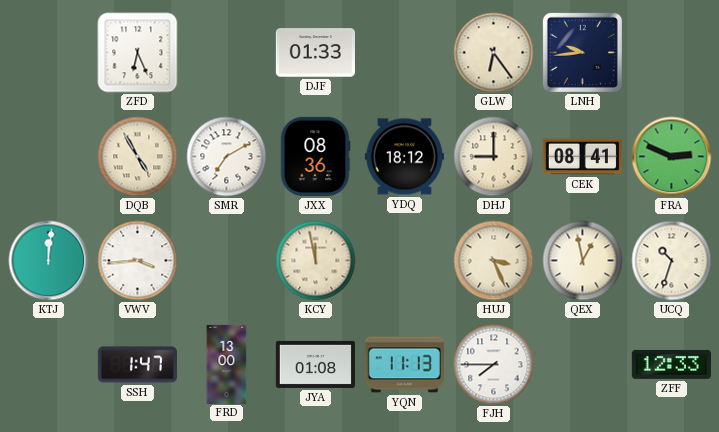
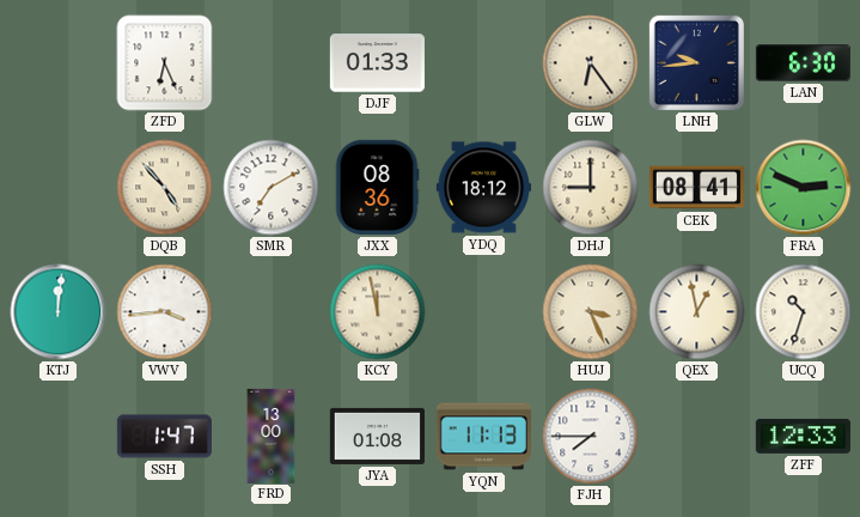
LAN: none -> 6:30
DQB: 4:55 -> 4:53
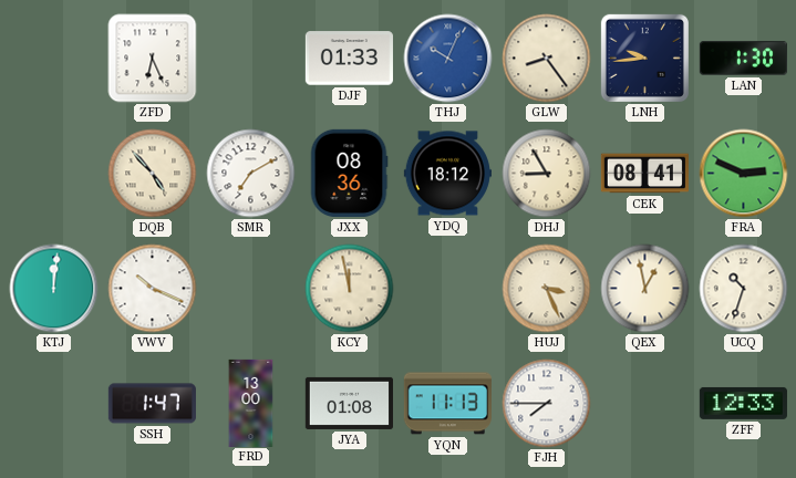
THJ: none -> 10:04
GLW: 6:24 -> 8:24
LAN: 6:30 -> 1:30
DHJ: 9:00 -> 8:55
VWV: 3:44 -> 10:19
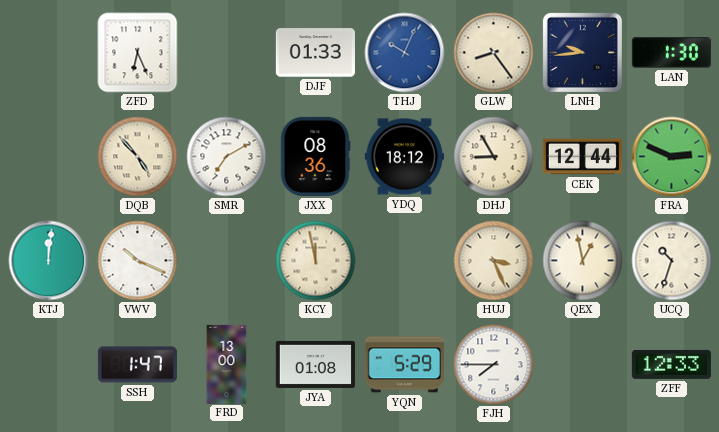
CEK: 08:41 -> 12:44
YQN: 11:13 -> 5:29
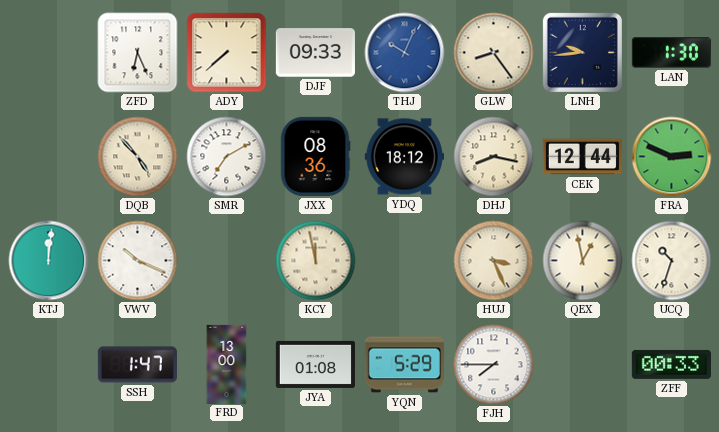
ADY: none -> 7:38
DJF: 01:33 -> 09:33
DHJ: 8:55 -> 8:17
ZFF: 12:33 -> 00:33
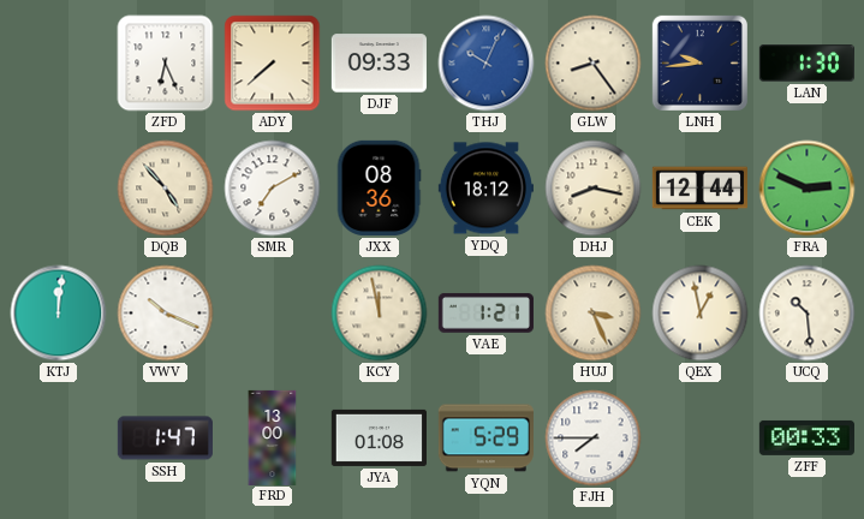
VAE: none -> 1:21
UCQ: 10:33 -> 10:29
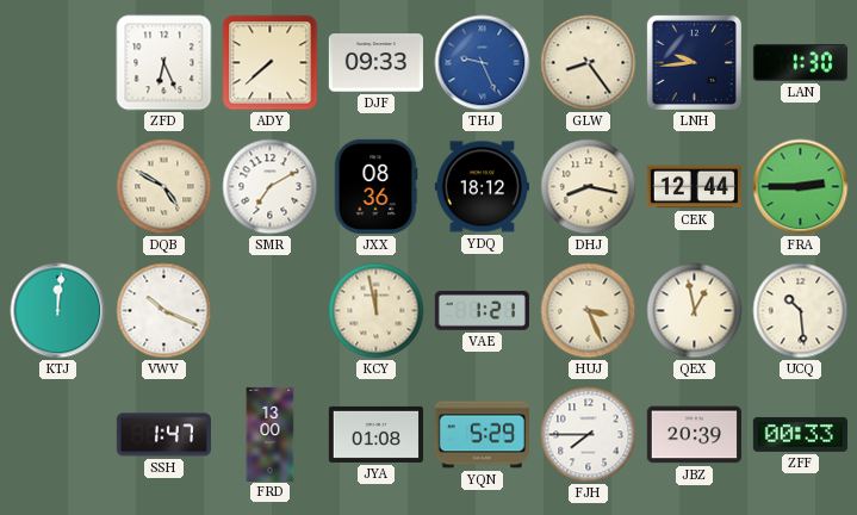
THJ: 10:04 -> 9:26
DQB: 4:53 -> 4:50
FRA: 2:49 -> 2:45
JBZ: none -> 20:39
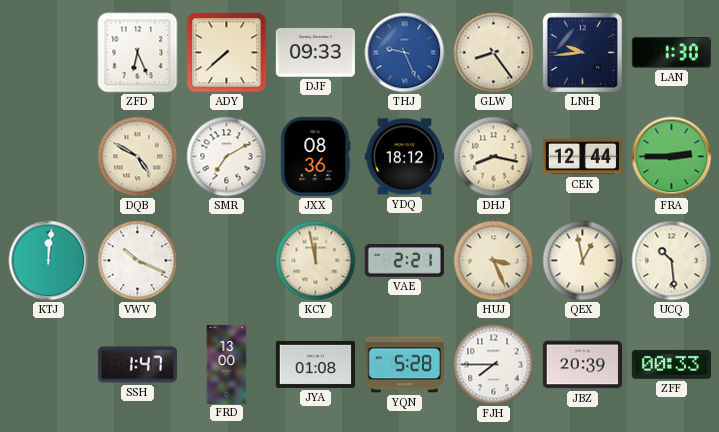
VAE: 1:21 -> 2:21
YQN: 5:29 -> 5:28
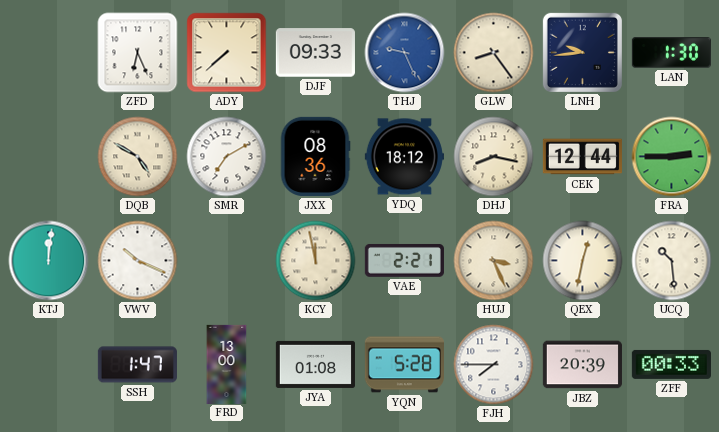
QEX: 12:58 -> 12:32
